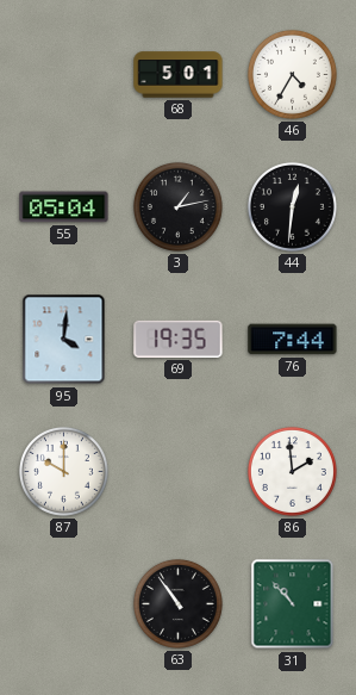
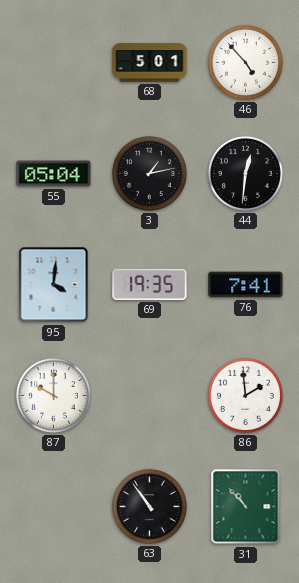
46: 4:35 -> 4:53
76: 7:44 -> 7:41
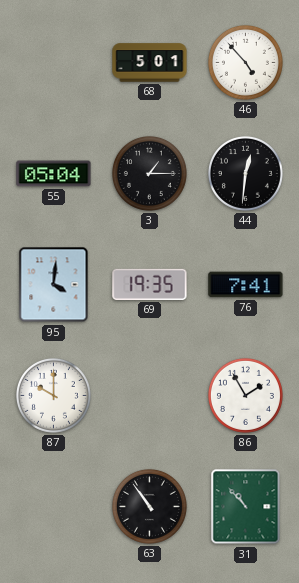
3: 1:13 -> 1:15
86: 1:59 -> 1:55
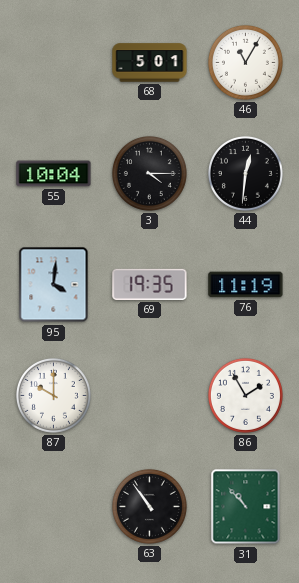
46: 4:53 -> 11:05
55: 05:04 -> 10:04
3: 1:15 -> 4:15
76: 7:41 -> 11:19
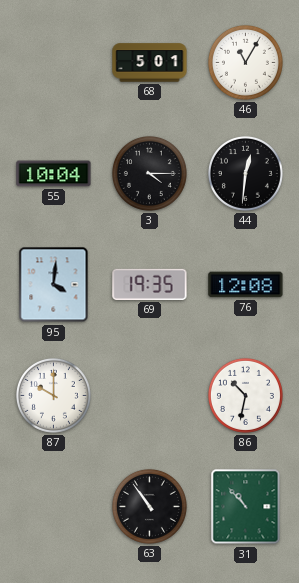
76: 11:19 -> 12:08
86: 1:55 -> 10:32
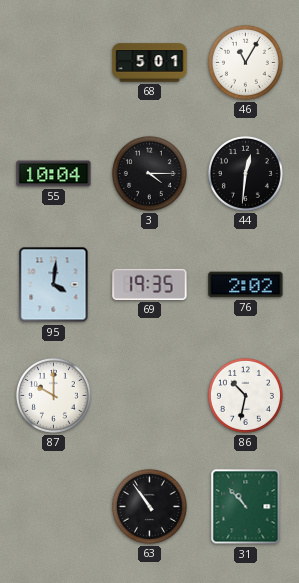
76: 12:08 -> 2:02
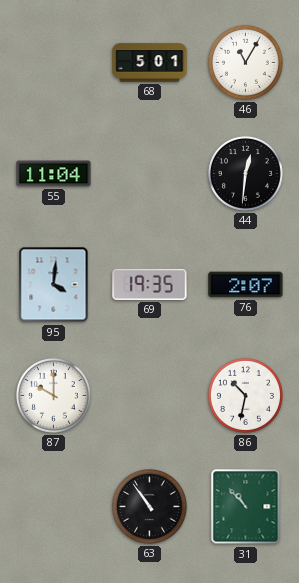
55: 10:04 -> 11:04
3: 4:15 -> none
76: 2:02 -> 2:07
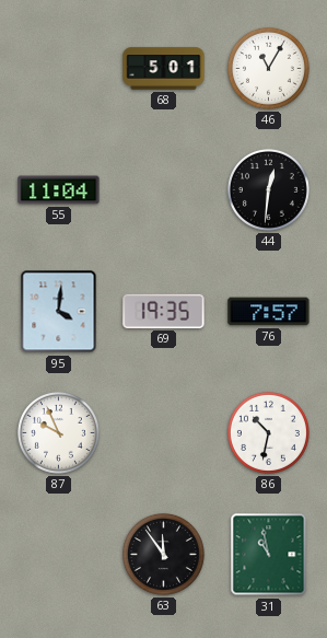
76: 2:07 -> 7:57
87: 10:00 -> 9:56
63: 10:54 -> 11:54
31: 10:53 -> 10:58
